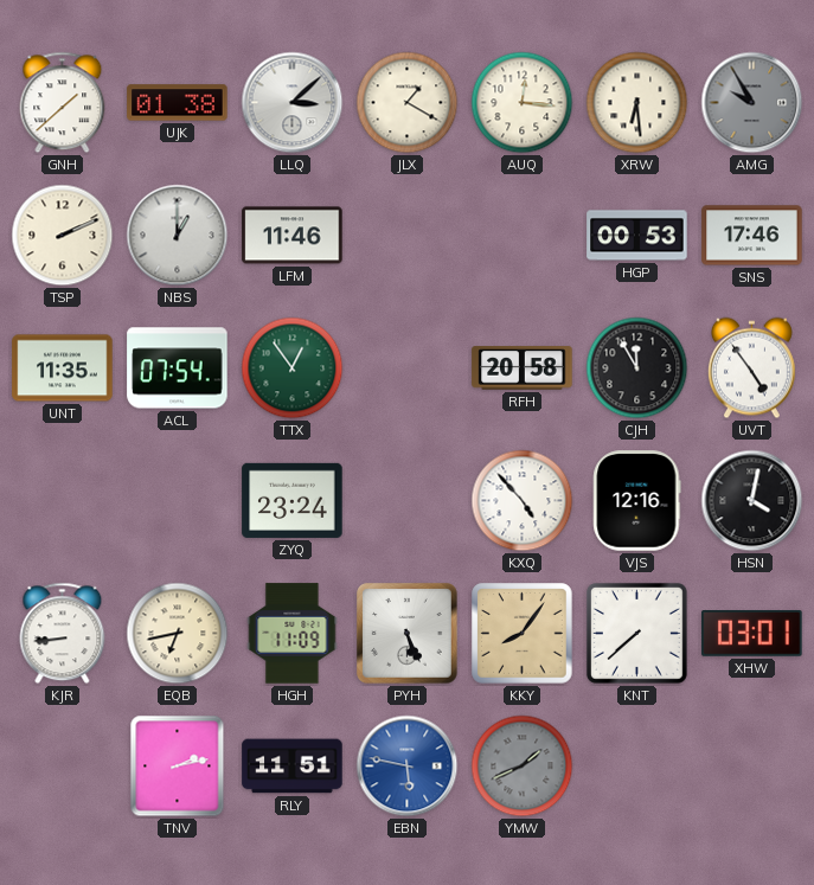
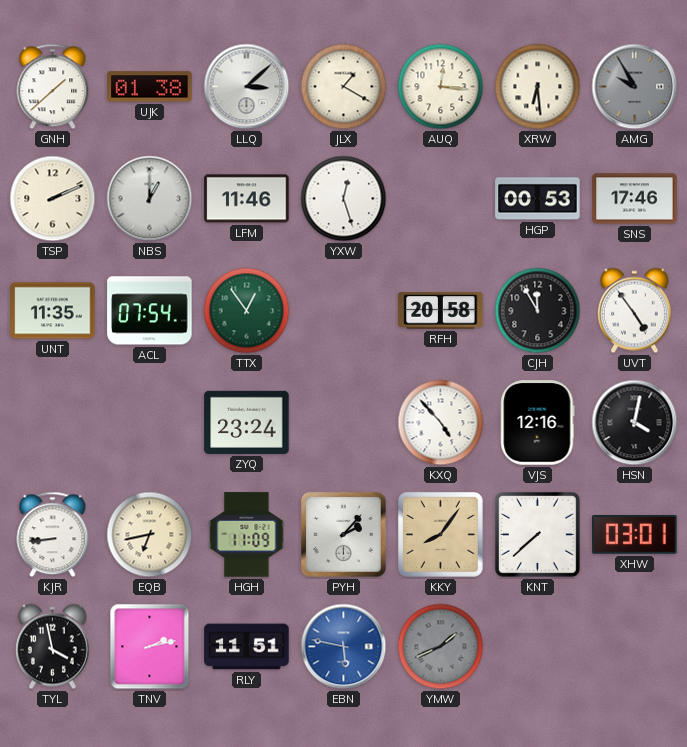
YXW: none -> 12:27
PYH: 5:26 -> 2:07
TYL: none -> 3:58
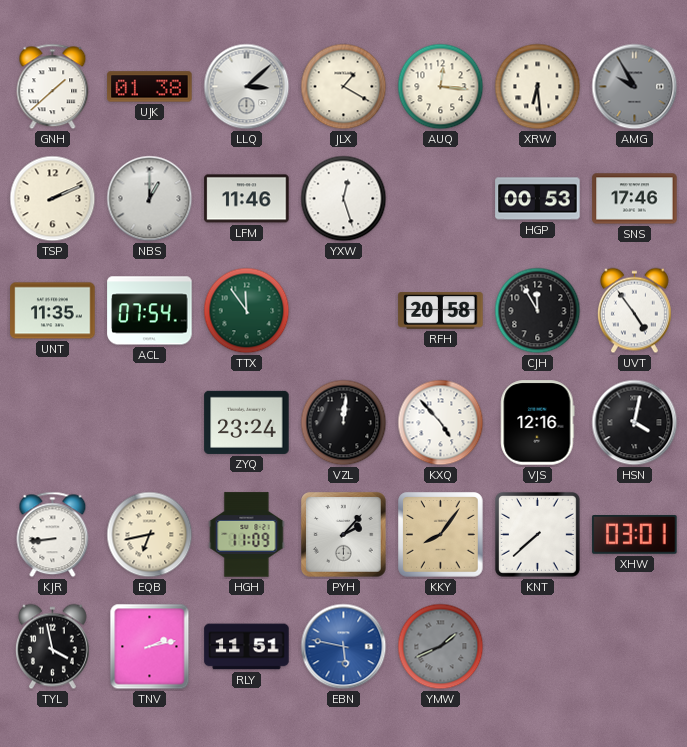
TTX: 12:54 -> 11:54
VZL: none -> 12:01
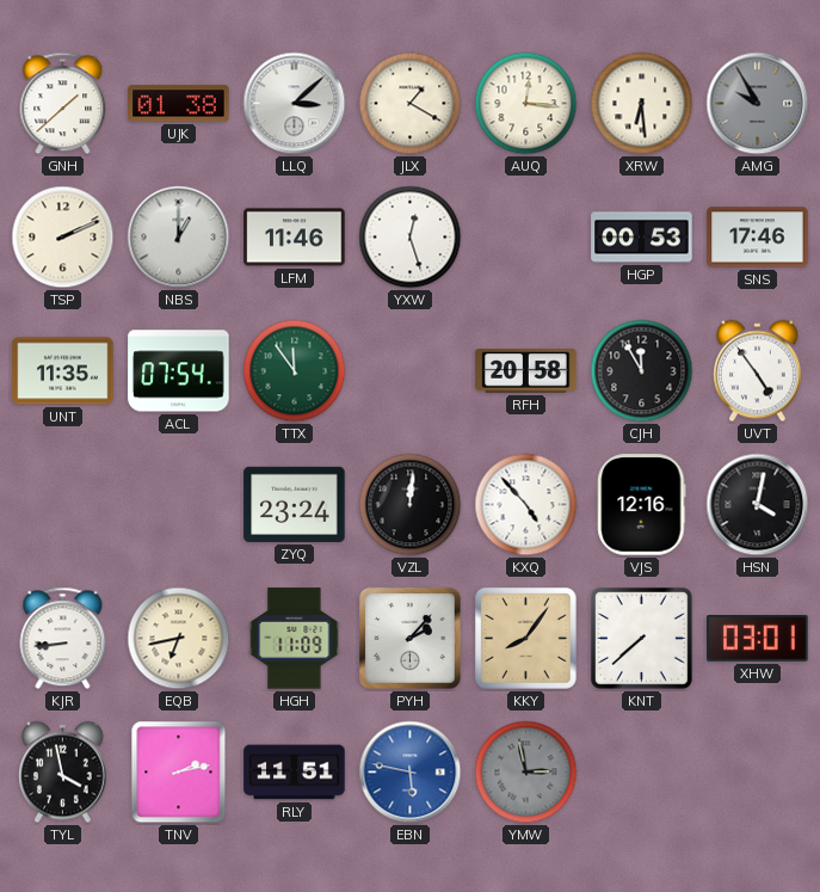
YMW: 1:41 -> 2:58
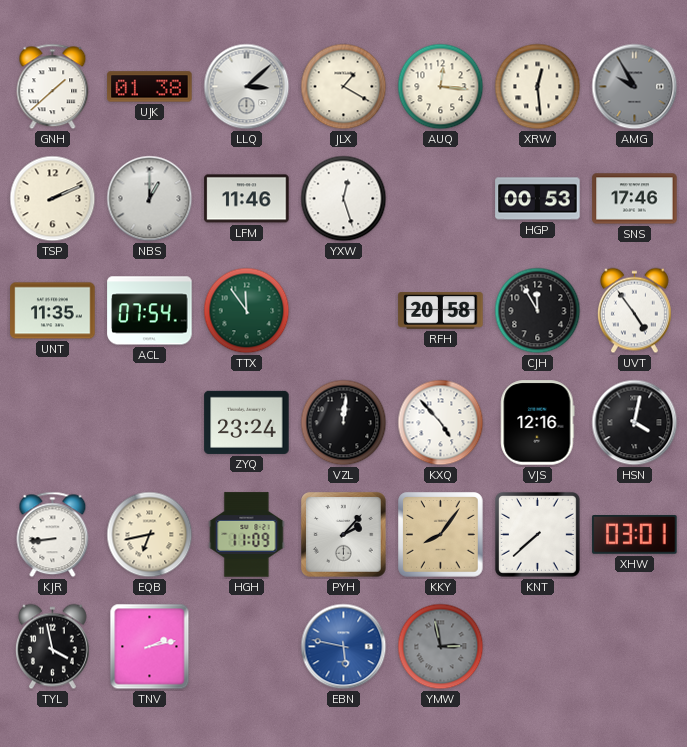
XRW: 6:29 -> 12:29
RLY: 11:51 -> none
